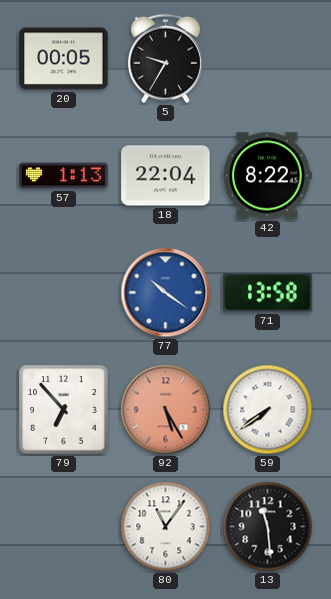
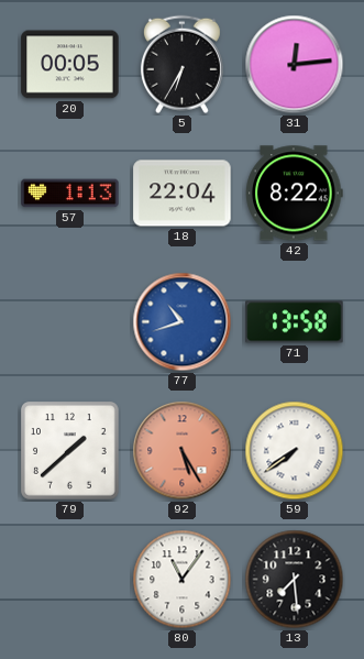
5: 9:35 -> 6:35
31: none -> 12:14
77: 10:21 -> 10:42
79: 6:53 -> 1:38
13: 11:29 -> 7:29
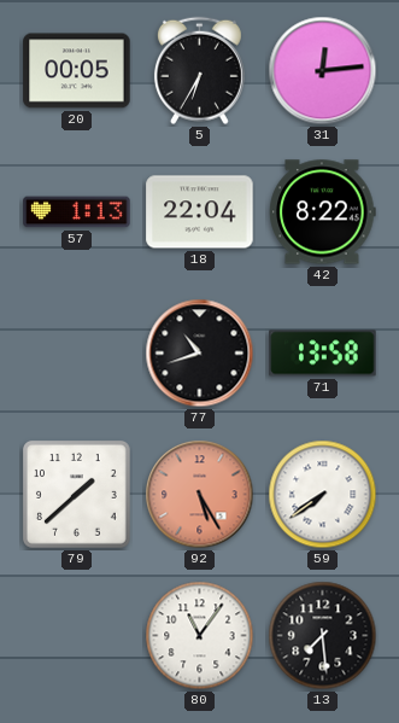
77 dial: blue -> black
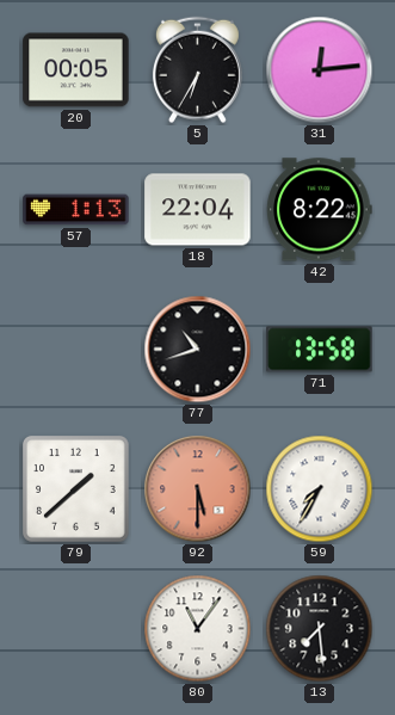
92: 5:25 -> 5:30
59: 7:39 -> 7:35
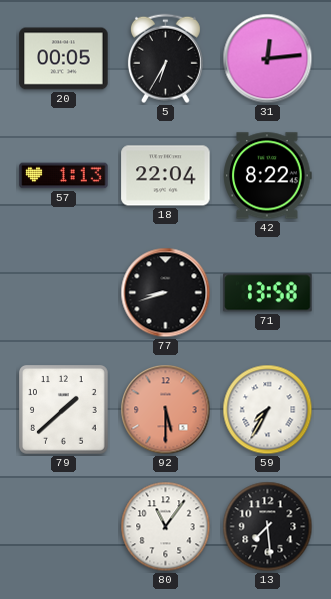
77: 10:42 -> 8:42
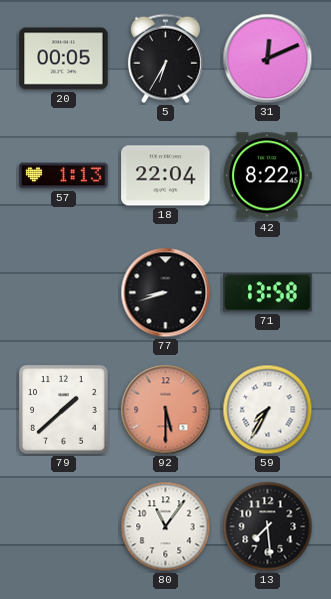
31: 12:14 -> 12:11
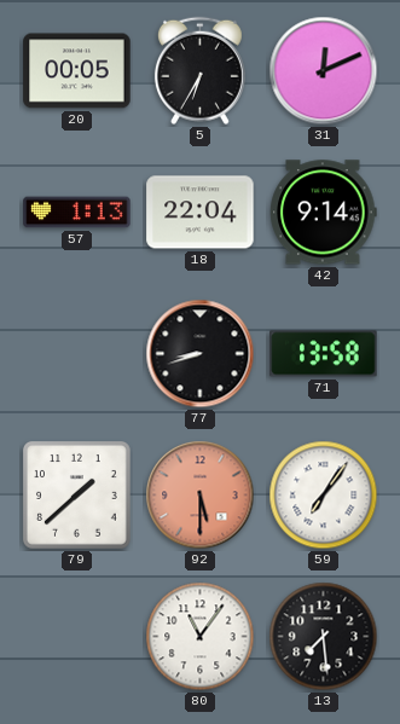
42: 8:22 -> 9:14
59: 7:35 -> 7:06
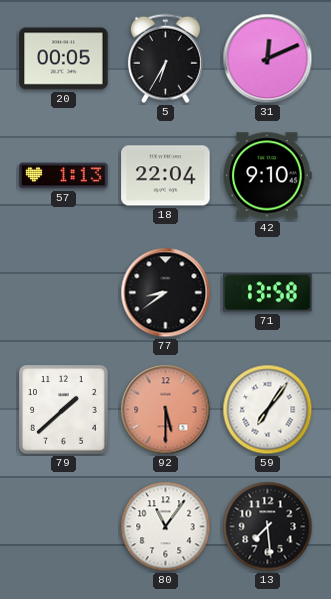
42: 9:14 -> 9:10
77: 8:42 -> 8:39
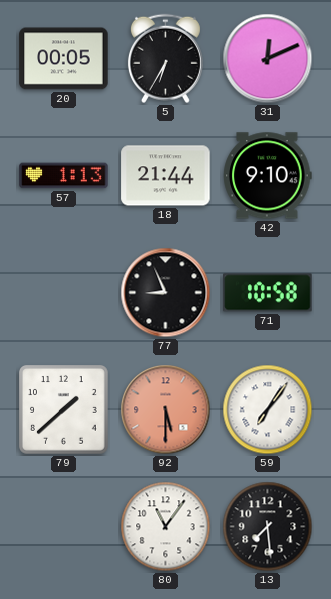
18: 22:04 -> 21:44
77: 8:39 -> 8:56
71: 13:58 -> 10:58
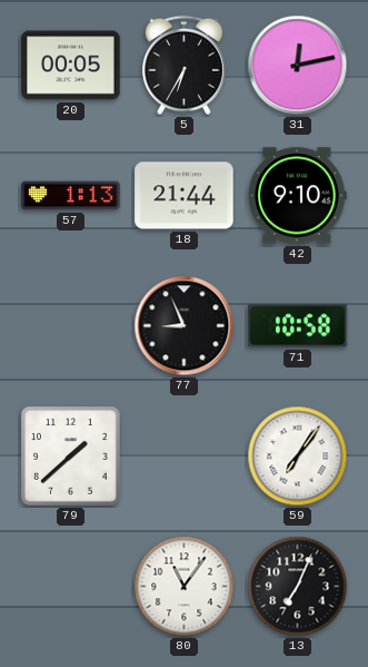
31: 12:11 -> 12:13
92: 5:30 -> none
13: 7:29 -> 7:04
